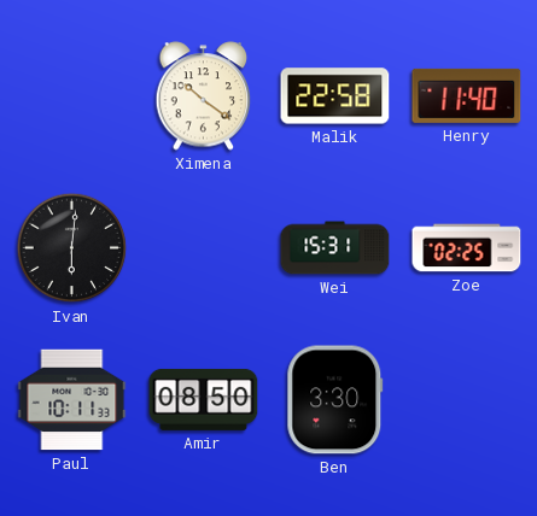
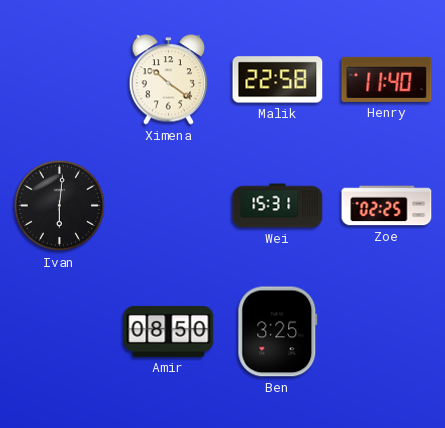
Paul: 10:11 -> none
Ben: 3:30 -> 3:25
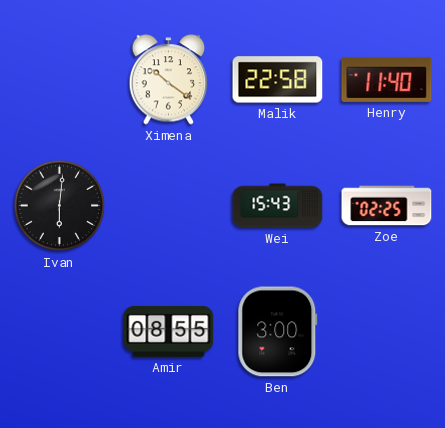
Wei: 15:31 -> 15:43
Amir: 08:50 -> 08:55
Ben: 3:25 -> 3:00
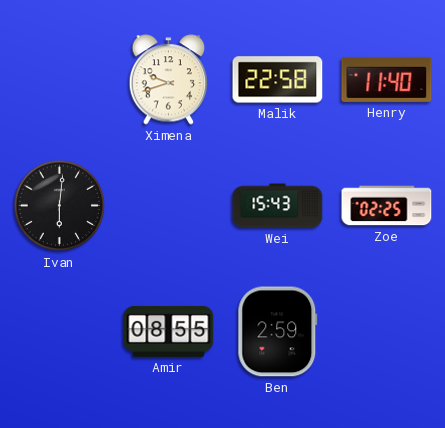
Ximena: 10:21 -> 9:42
Ben: 3:00 -> 2:59
